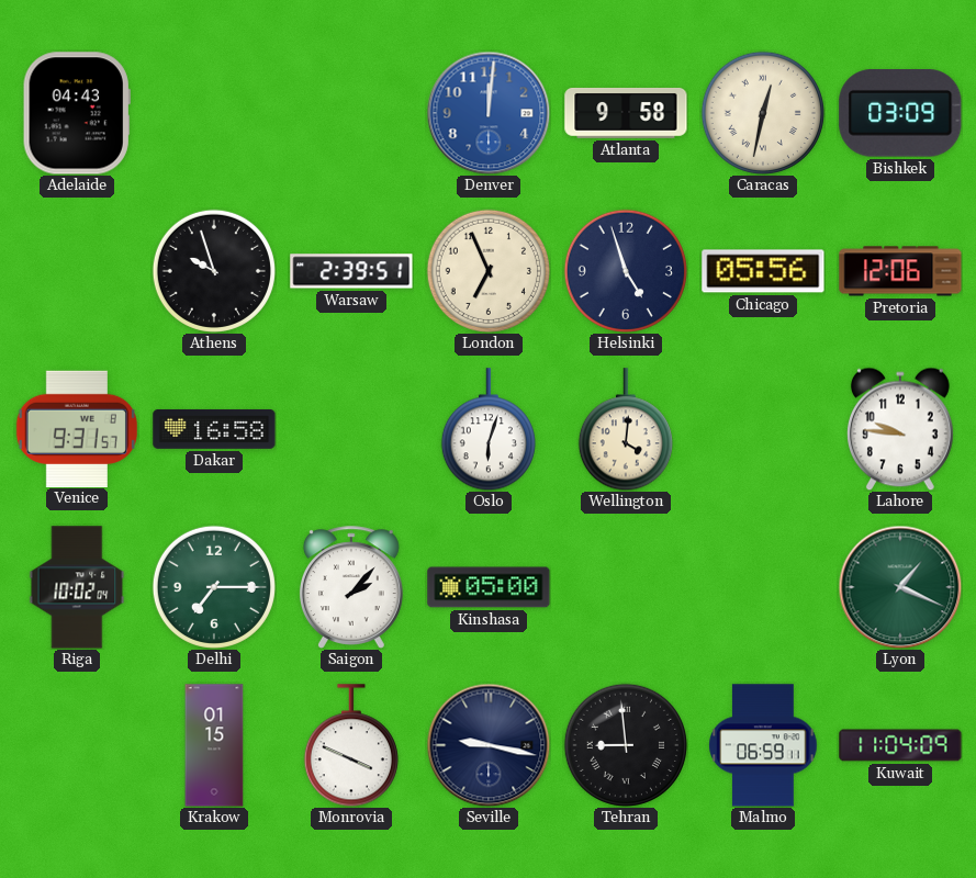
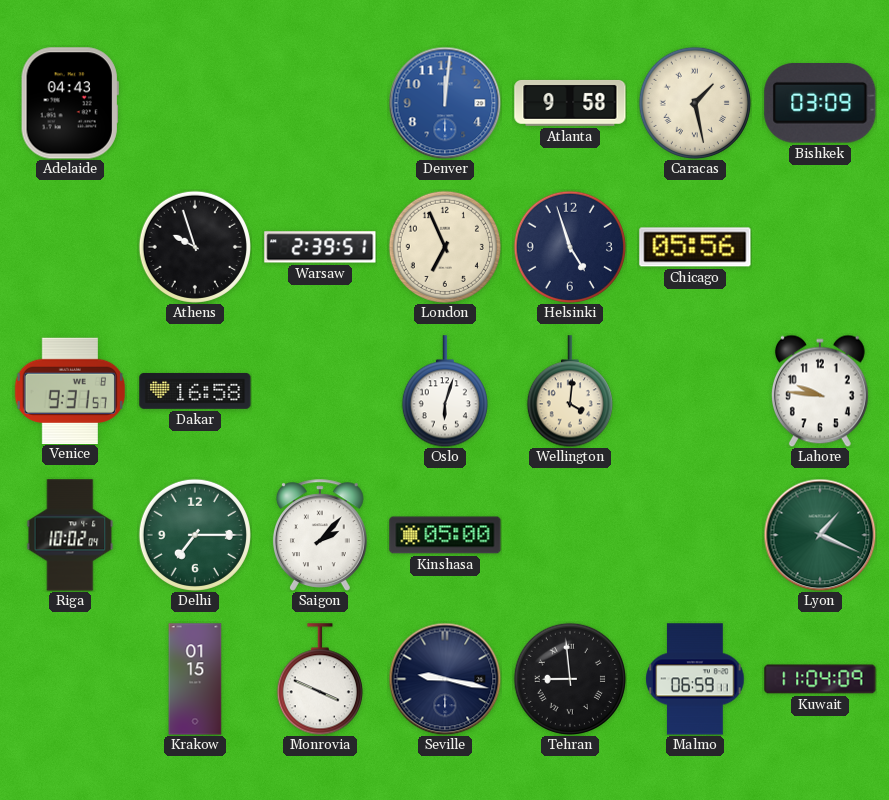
Caracas: 12:32 -> 1:28
Pretoria: 12:06 -> none
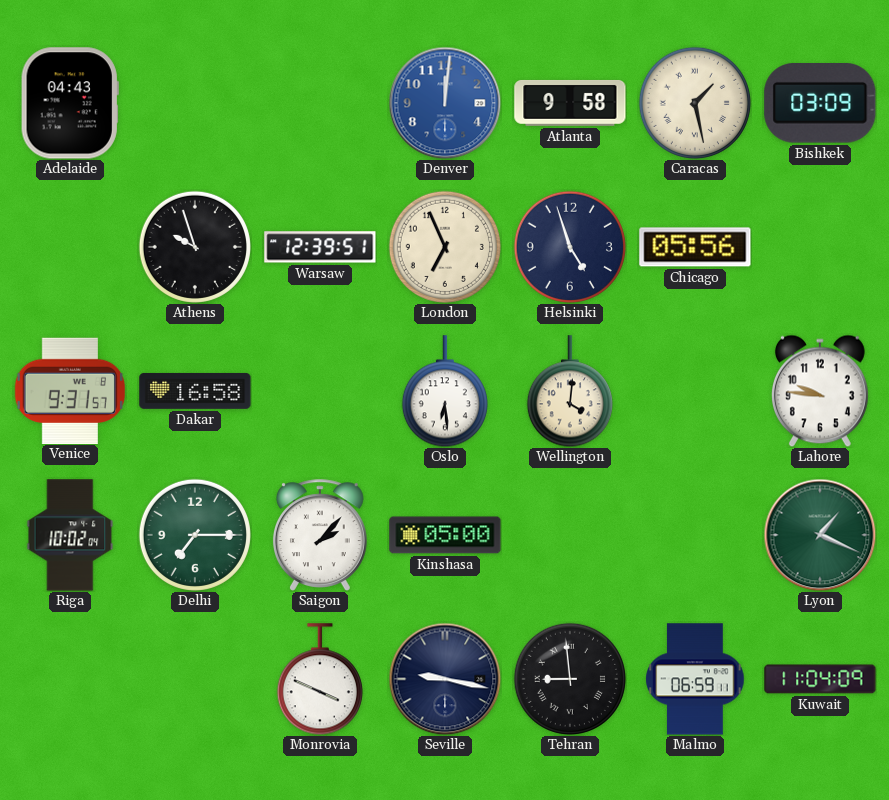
Warsaw: 2:39 -> 12:39
Oslo: 6:03 -> 6:29
Krakow: 01:15 -> none
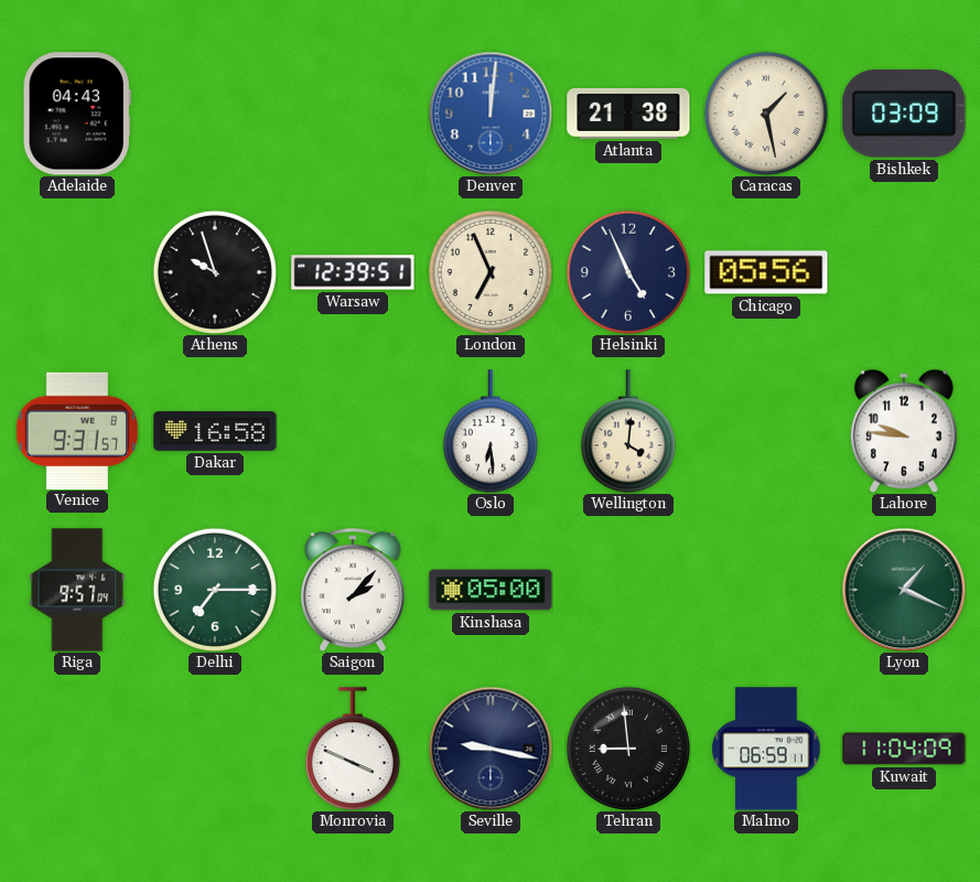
Atlanta: 9:58 -> 21:38
Helsinki: 4:57 -> 4:56
Riga: 10:02 -> 9:57
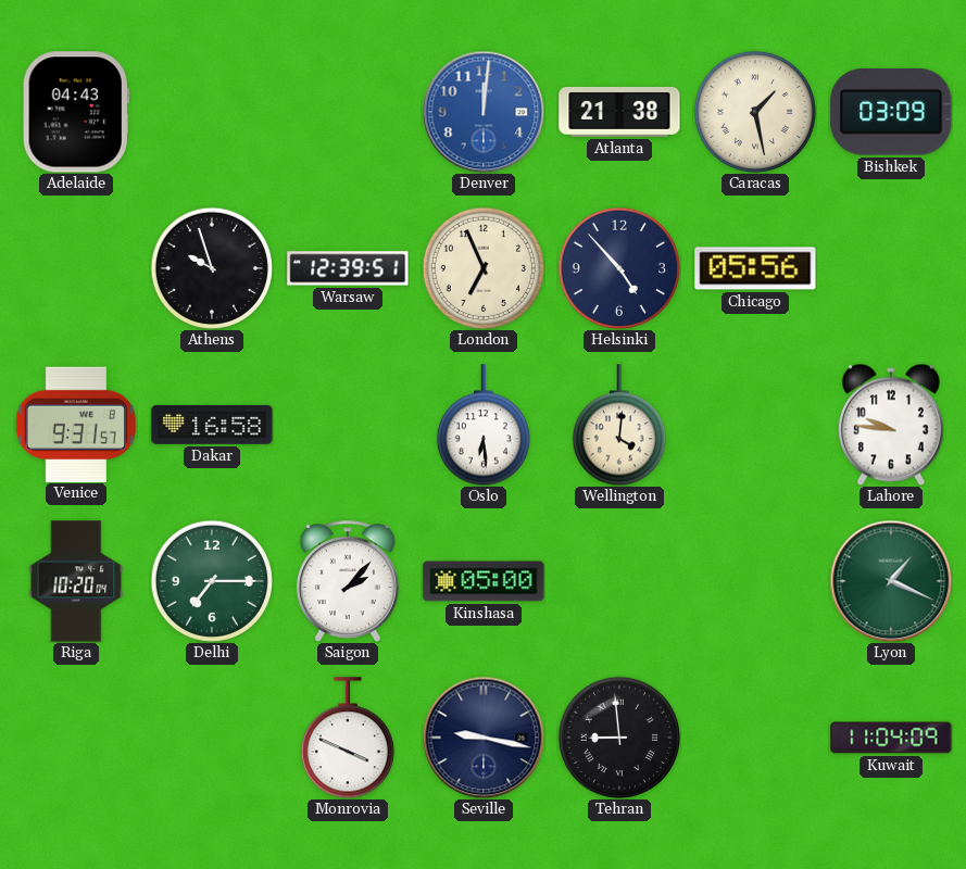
Helsinki: 4:56 -> 4:53
Riga: 9:57 -> 10:20
Malmo: 06:59 -> none
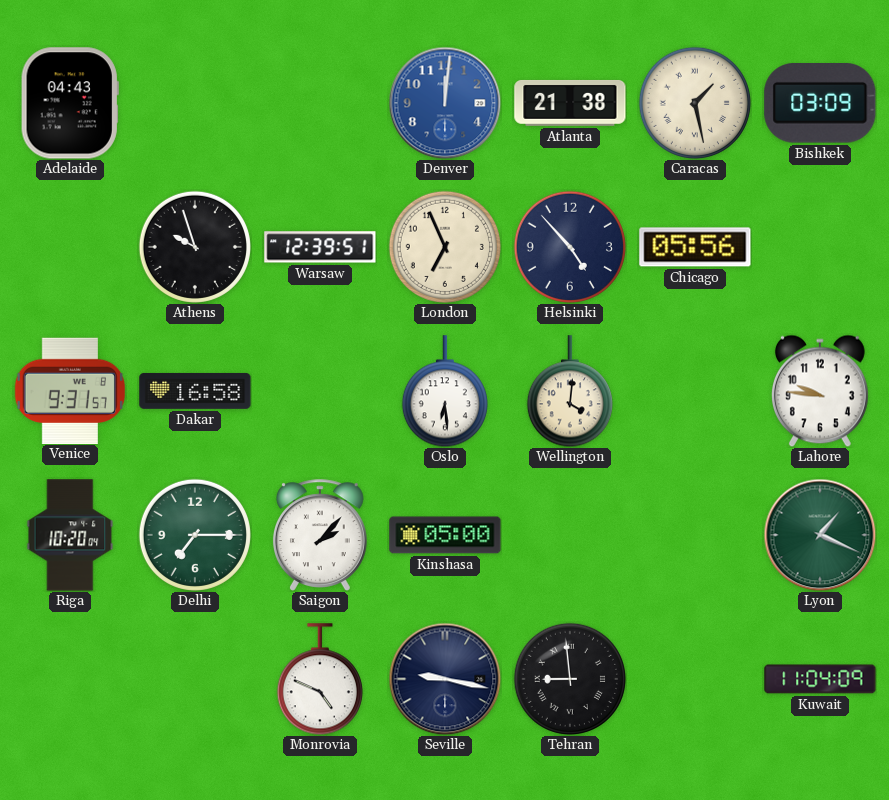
Monrovia: 3:49 -> 4:49
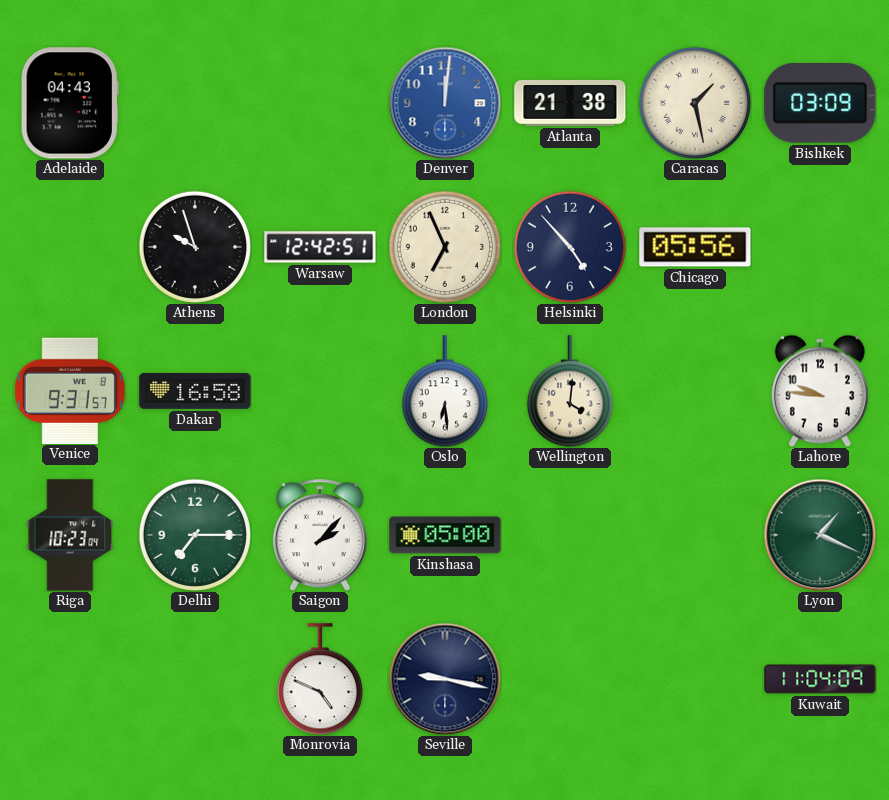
Warsaw: 12:39 -> 12:42
Riga: 10:20 -> 10:23
Tehran: 8:59 -> none
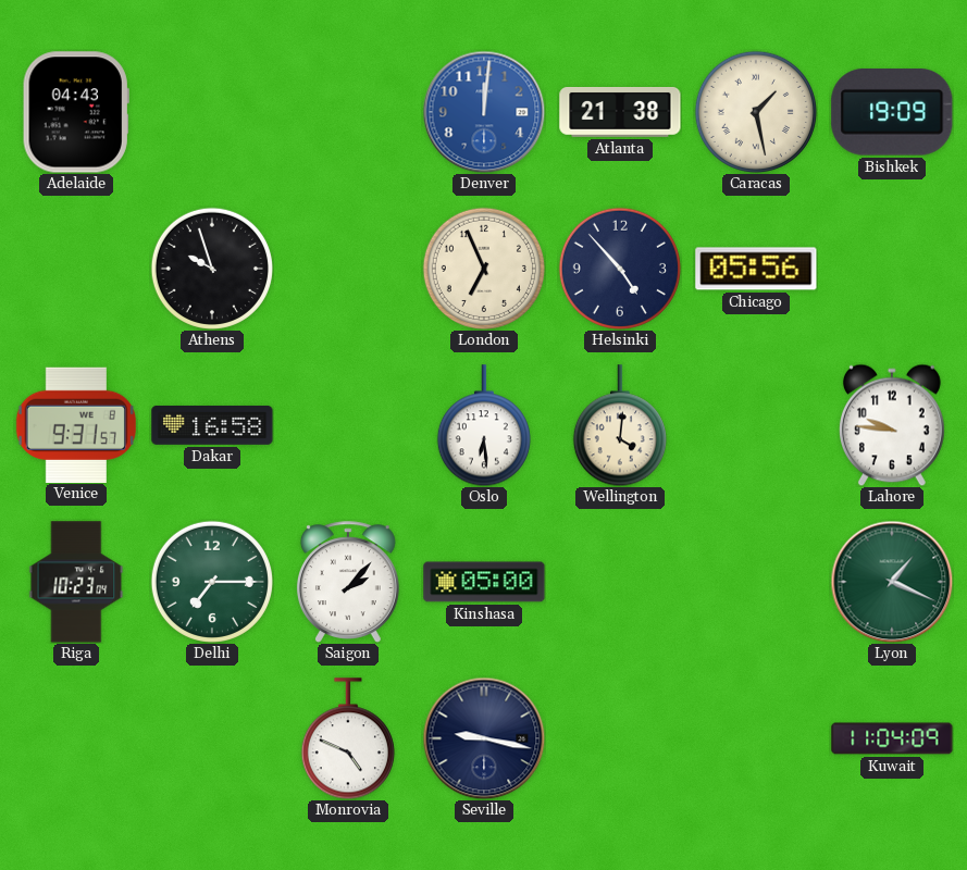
Bishkek: 03:09 -> 19:09
Warsaw: 12:42 -> none
